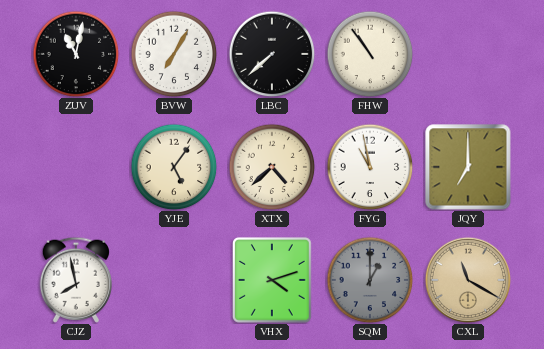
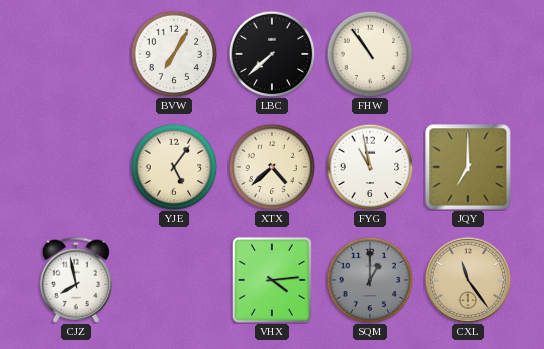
ZUV: 11:02 -> none
VHX: 4:12 -> 4:14
CXL: 11:20 -> 11:24
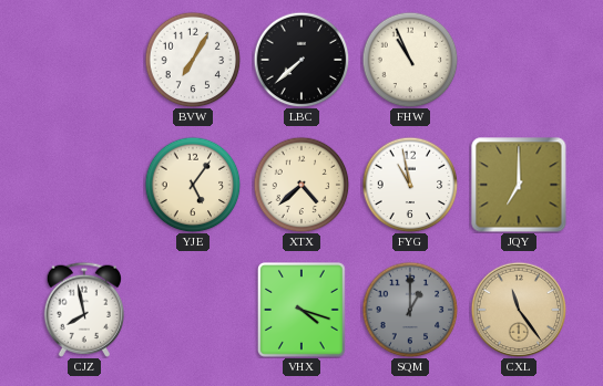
FHW: 10:54 -> 10:56
VHX: 4:14 -> 4:18
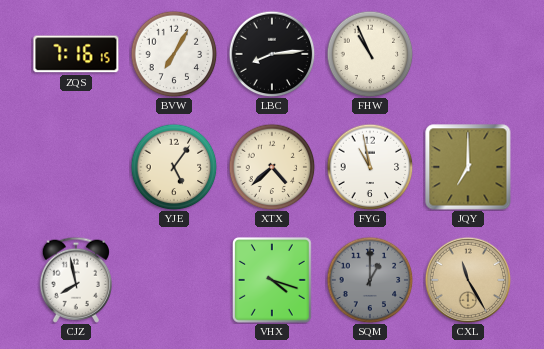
ZQS: none -> 7:16
LBC: 7:38 -> 8:14
CXL: 11:24 -> 11:25
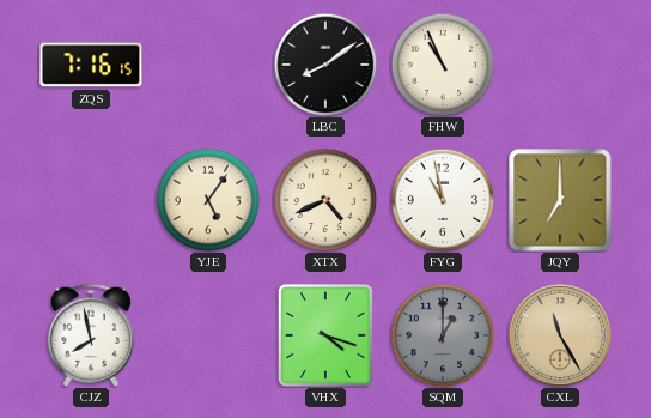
BVW: 7:05 -> none
LBC: 8:14 -> 8:09
XTX: 4:38 -> 4:41
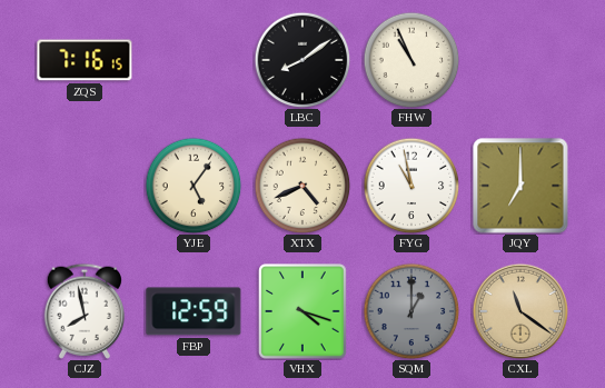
FBP: none -> 12:59
CXL: 11:25 -> 11:21
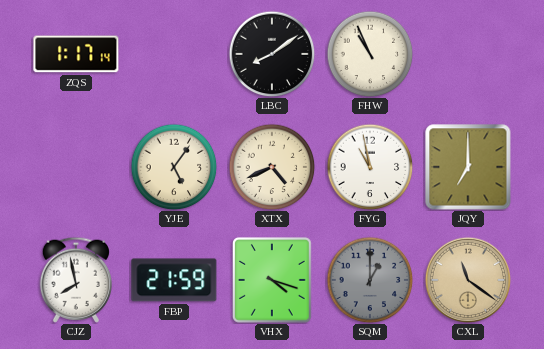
ZQS: 7:16 -> 1:17
FBP: 12:59 -> 21:59
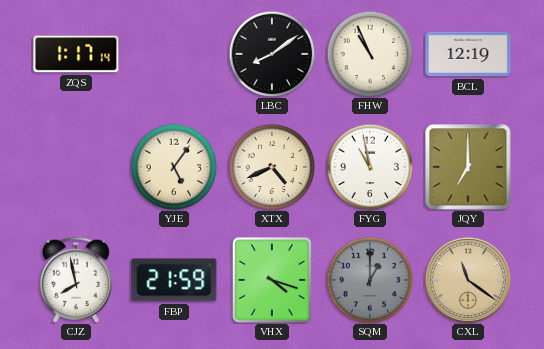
BCL: none -> 12:19
